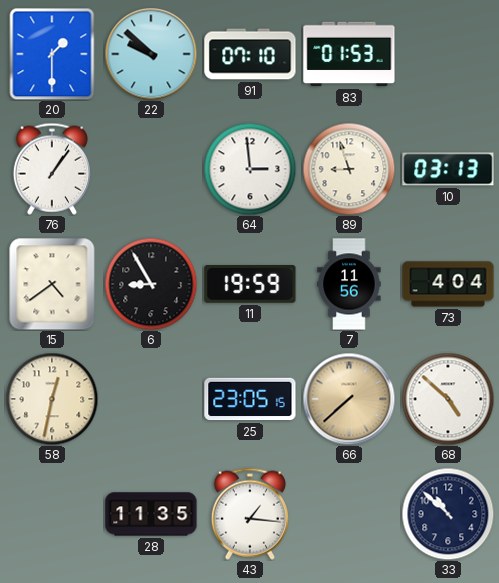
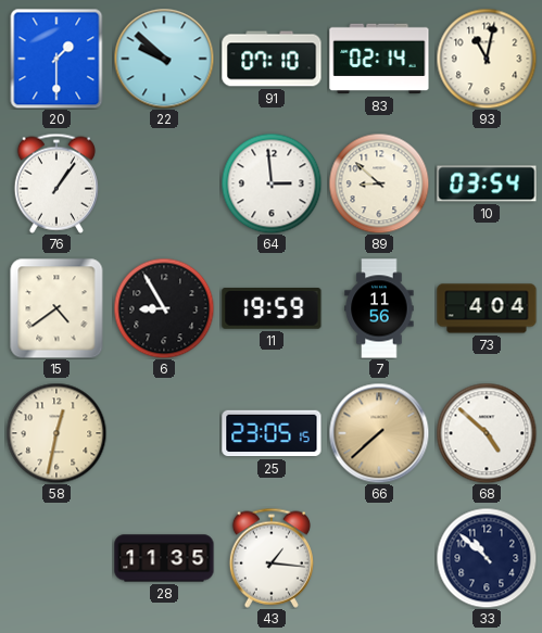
83: 01:53 -> 02:14
93: none -> 11:02
89: 8:57 -> 8:52
10: 03:13 -> 03:54
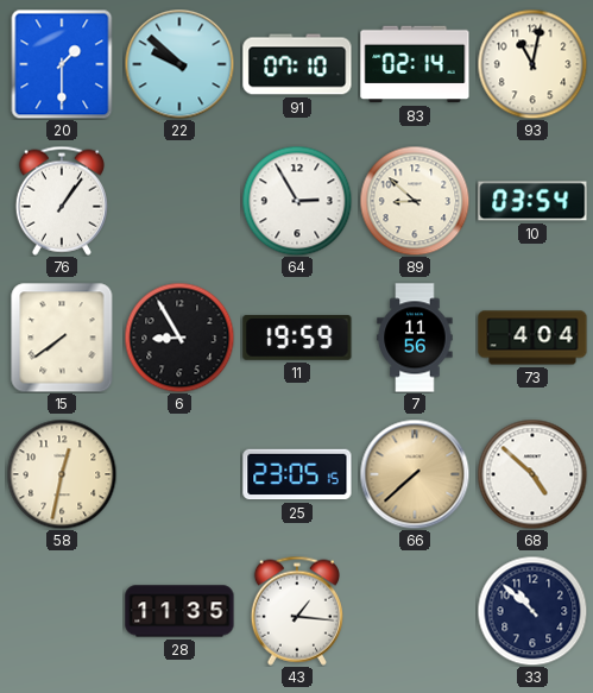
64: 2:59 -> 2:55
15: 4:39 -> 7:39
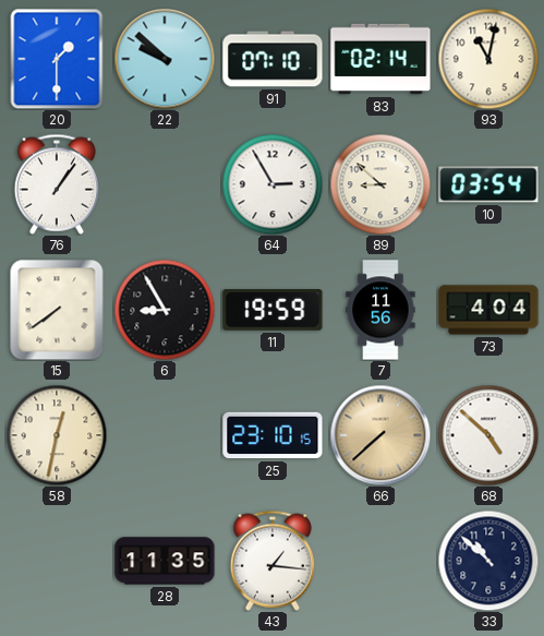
25: 23:05 -> 23:10
